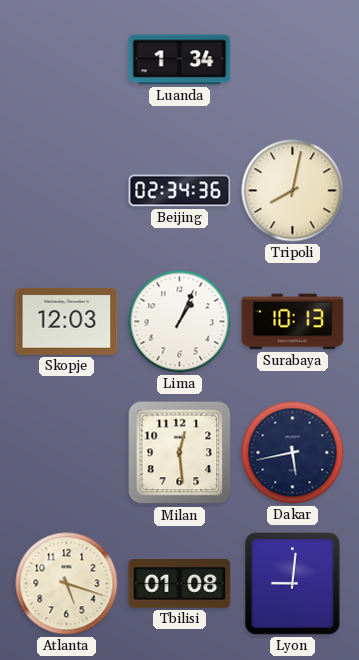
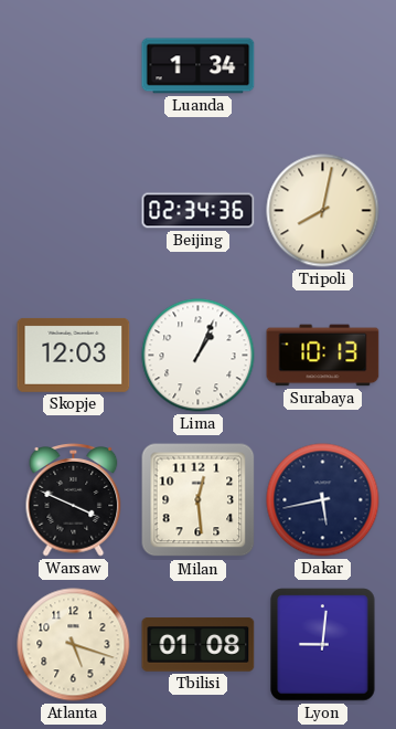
Warsaw: none -> 3:49
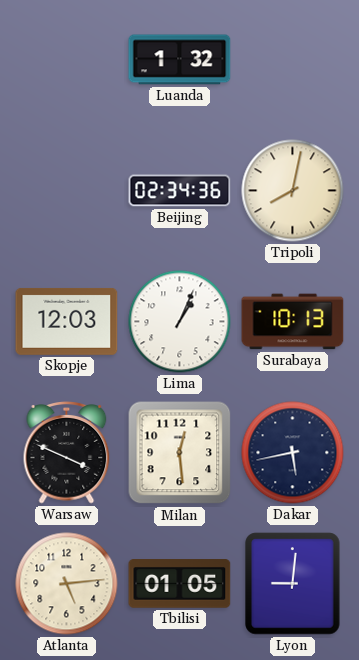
Luanda: 1:34 -> 1:32
Atlanta: 5:18 -> 5:14
Tbilisi: 01:08 -> 01:05
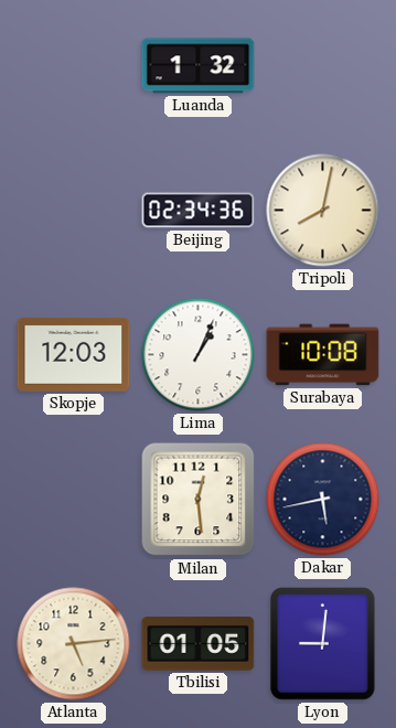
Surabaya: 10:13 -> 10:08
Warsaw: 3:49 -> none
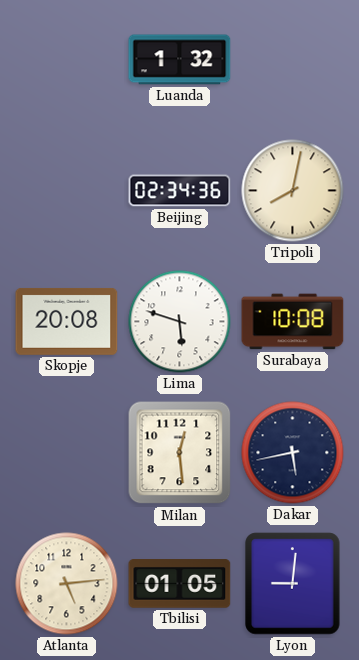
Skopje: 12:03 -> 20:08
Lima: 1:04 -> 5:48
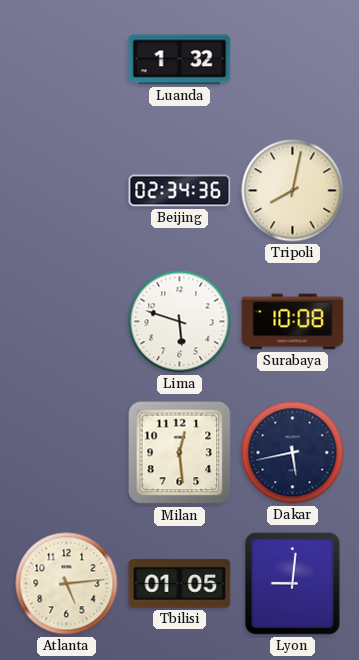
Skopje: 20:08 -> none
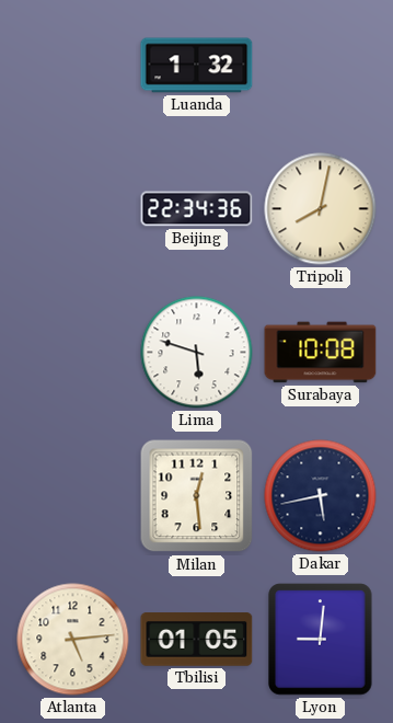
Beijing: 02:34 -> 22:34
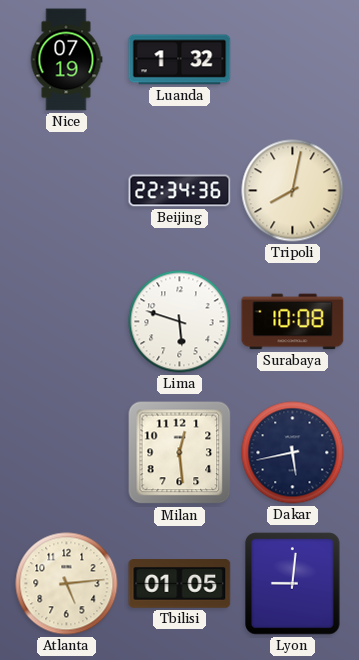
Nice: none -> 07:19
